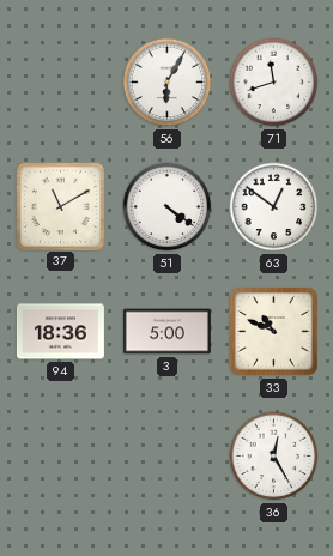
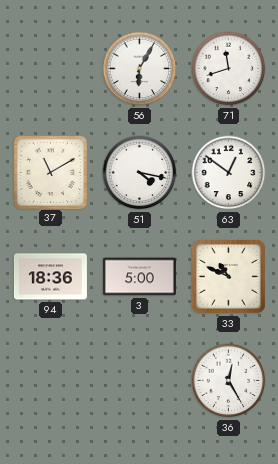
51: 4:21 -> 4:17
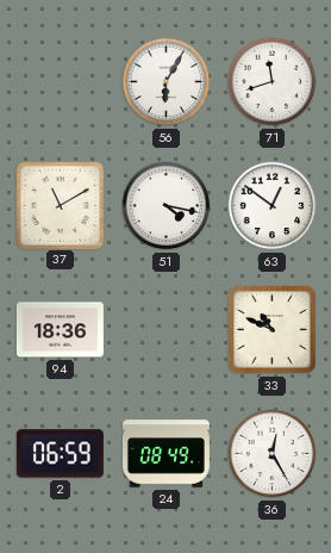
3: 5:00 -> none
2: none -> 06:59
24: none -> 08:49
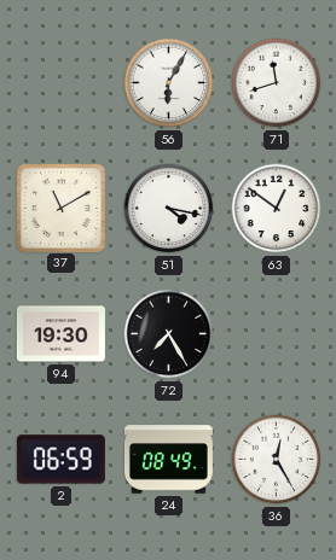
94: 18:36 -> 19:30
72: none -> 7:25
33: 10:49 -> none
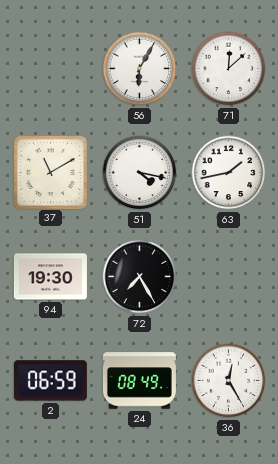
71: 11:42 -> 12:08
63: 12:51 -> 1:43
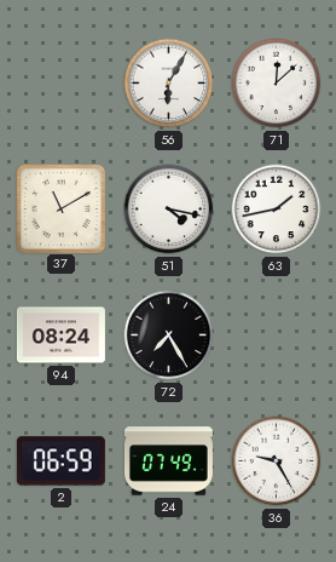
94: 19:30 -> 08:24
24: 08:49 -> 07:49
36: 12:25 -> 9:25
